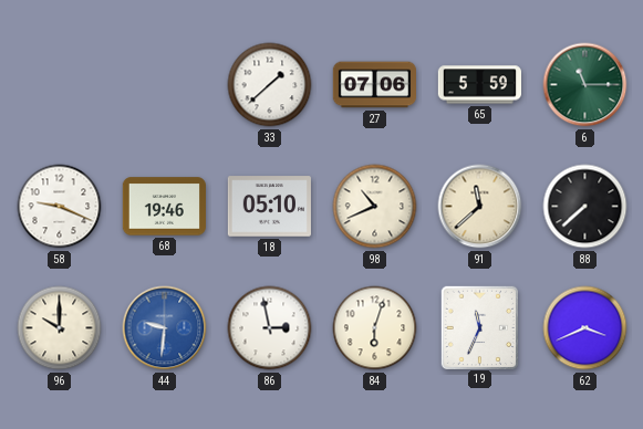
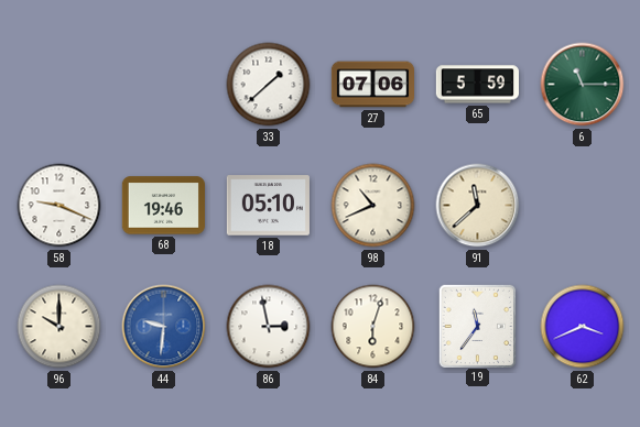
88: 7:38 -> none
19: 11:34 -> 11:36
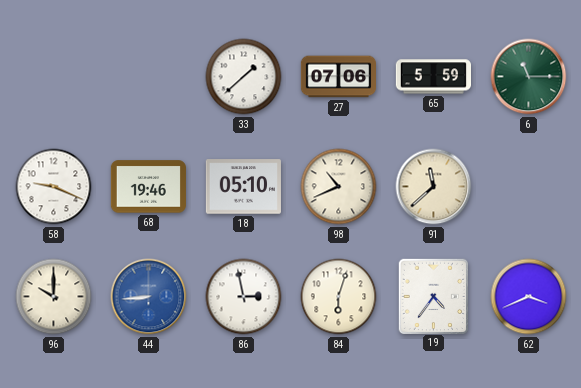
44: 9:31 -> 8:44
19: 11:36 -> 4:36
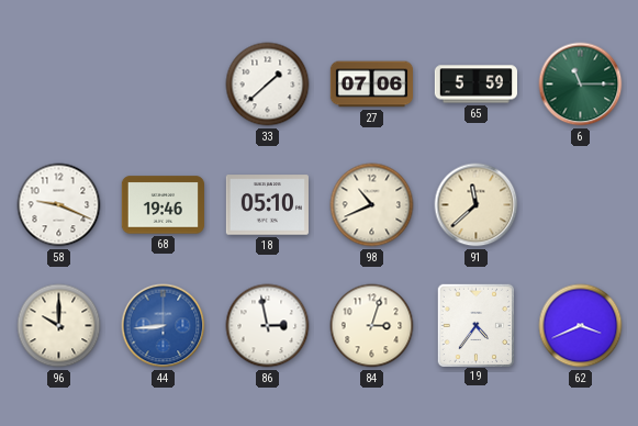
84: 6:03 -> 3:03
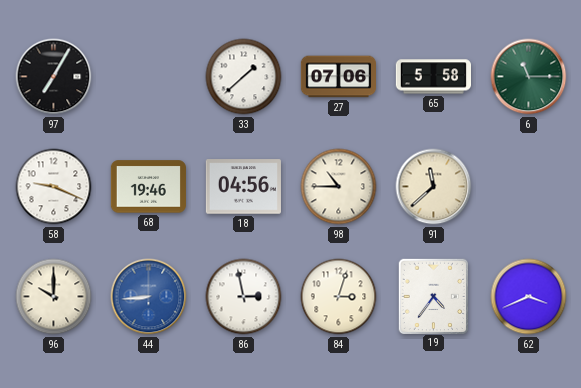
97: none -> 7:05
65: 5:59 -> 5:58
18: 05:10 -> 04:56
98: 10:41 -> 10:45
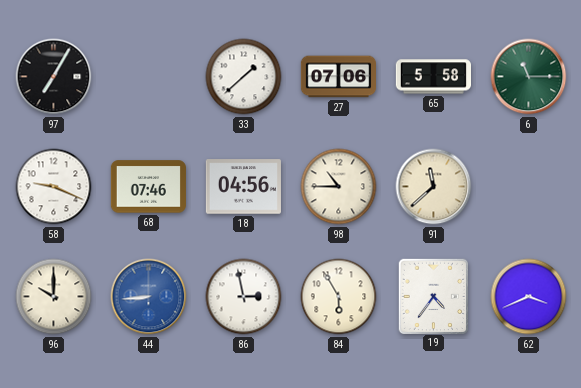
68: 19:46 -> 07:46
84: 3:03 -> 5:55
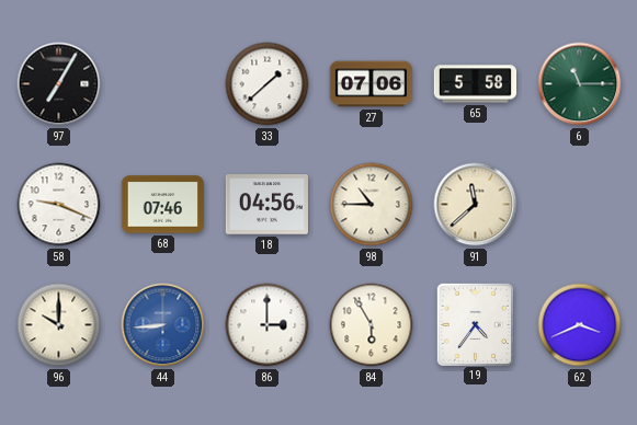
86: 2:58 -> 3:00
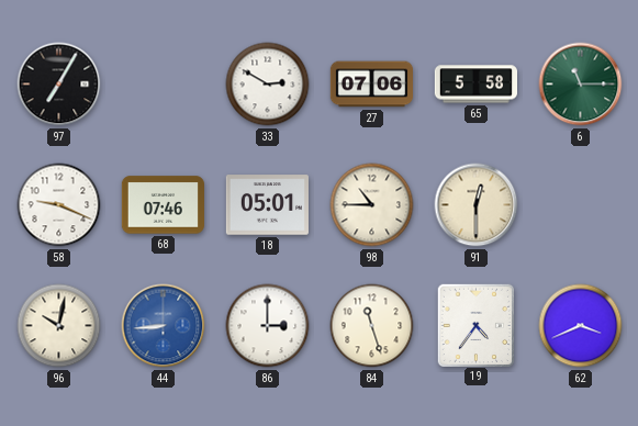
33: 1:38 -> 2:50
18: 04:56 -> 05:01
91: 11:38 -> 12:30
96: 10:00 -> 10:02
84: 5:55 -> 11:27
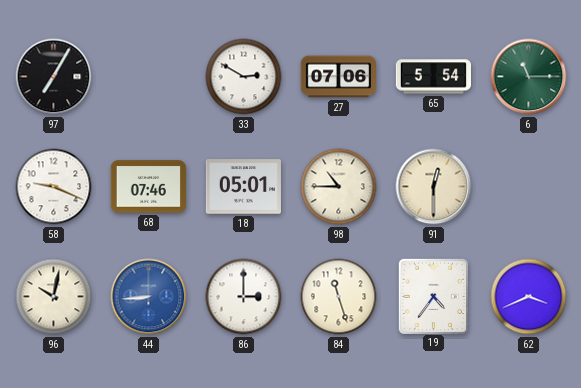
65: 5:58 -> 5:54
